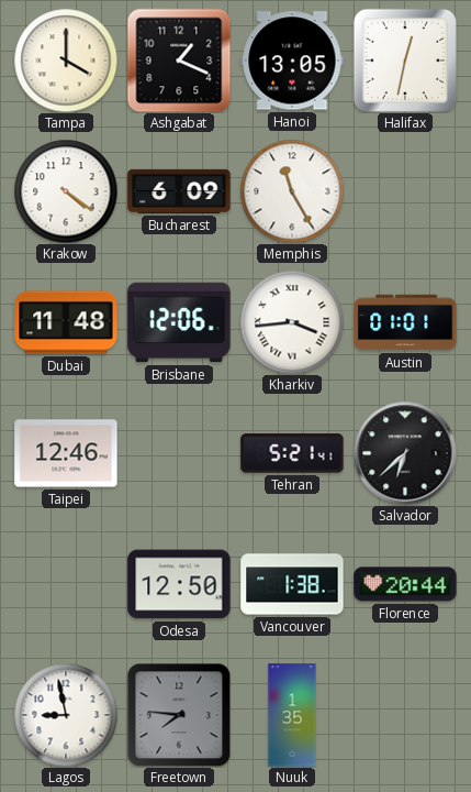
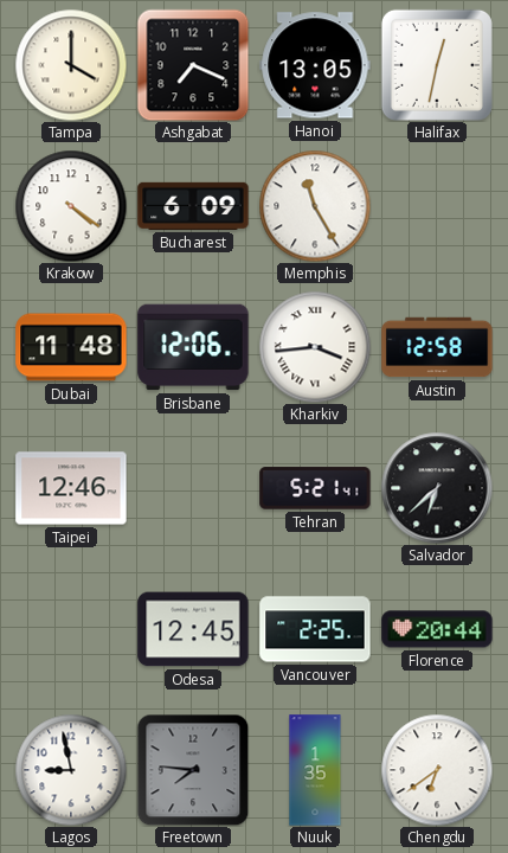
Ashgabat: 1:19 -> 7:19
Austin: 01:01 -> 12:58
Odesa: 12:50 -> 12:45
Vancouver: 1:38 -> 2:25
Chengdu: none -> 6:39
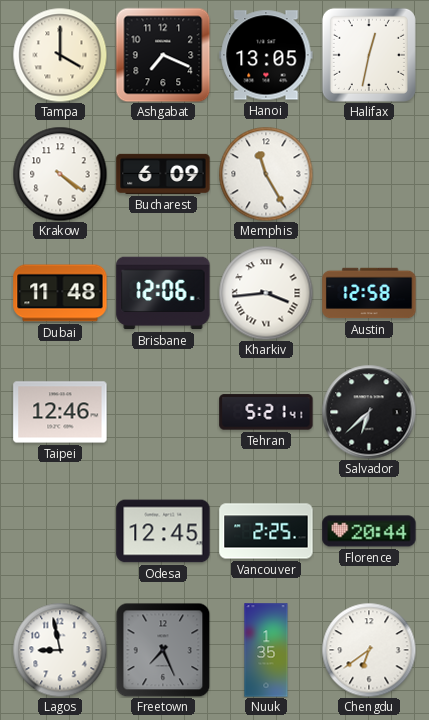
Freetown: 7:46 -> 7:26
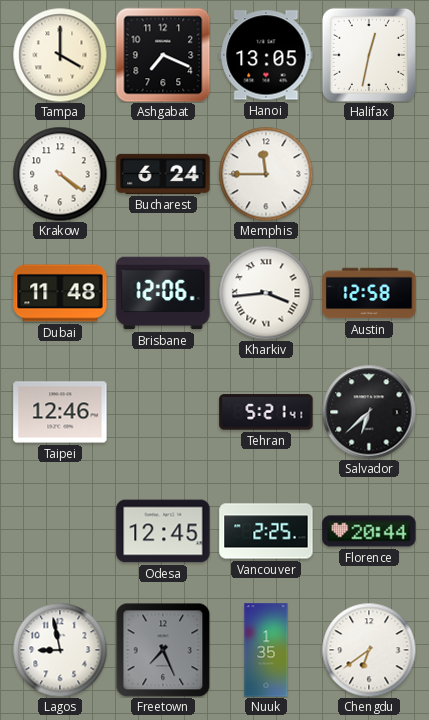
Bucharest: 6:09 -> 6:24
Memphis: 11:25 -> 11:45
